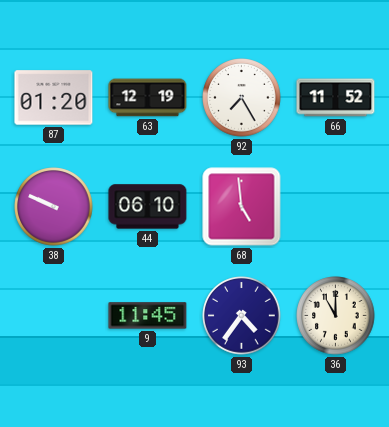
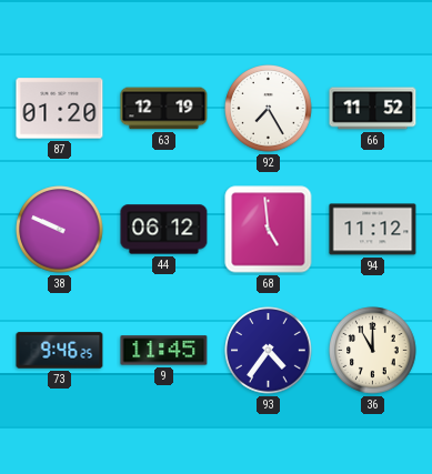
44: 06:10 -> 06:12
94: none -> 11:12
73: none -> 9:46
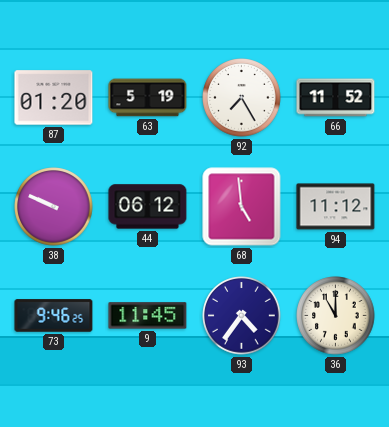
63: 12:19 -> 5:19
